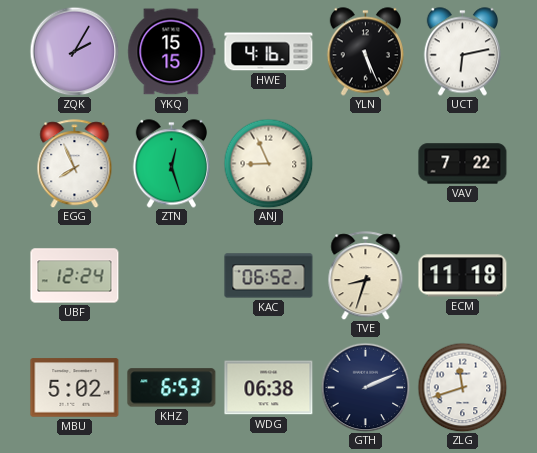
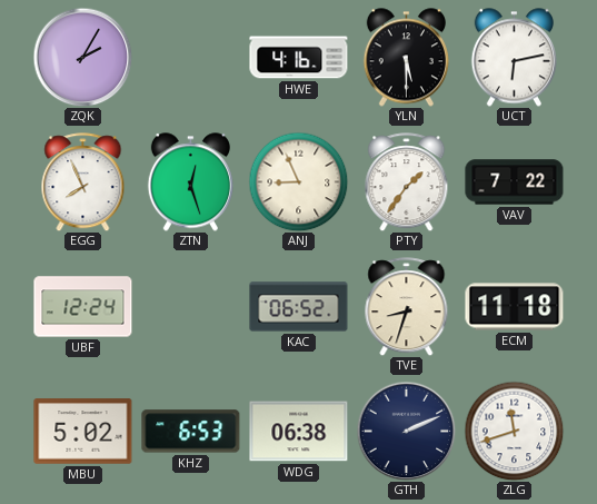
YKQ: 15:15 -> none
YLN: 5:26 -> 5:30
PTY: none -> 1:36
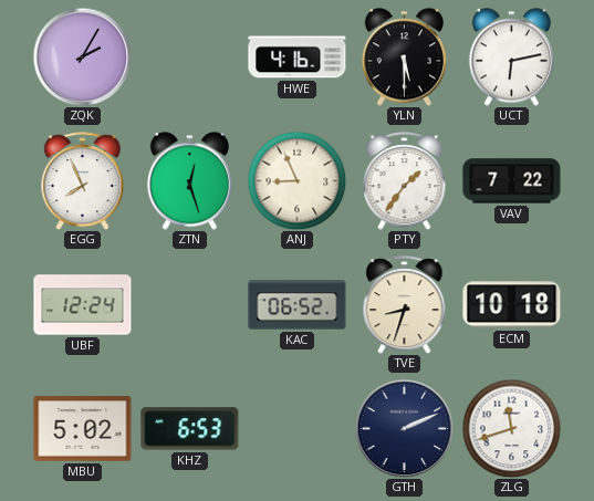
ECM: 11:18 -> 10:18
WDG: 06:38 -> none
